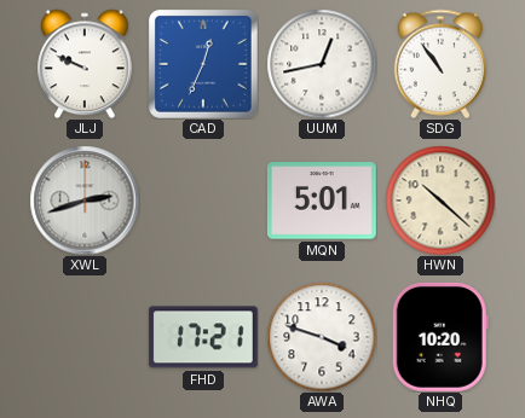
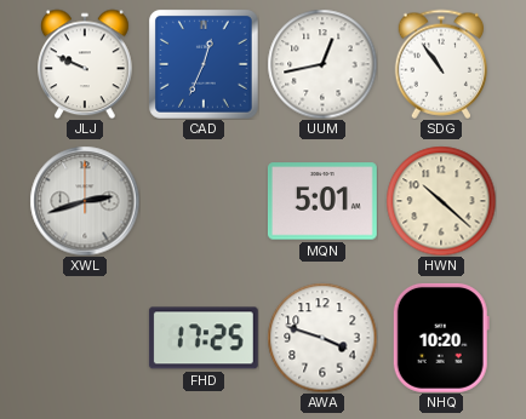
FHD: 17:21 -> 17:25
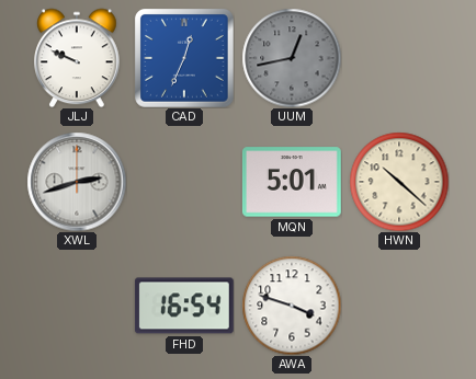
UUM dial: white -> grey
SDG: 10:54 -> none
FHD: 17:25 -> 16:54
NHQ: 10:20 -> none
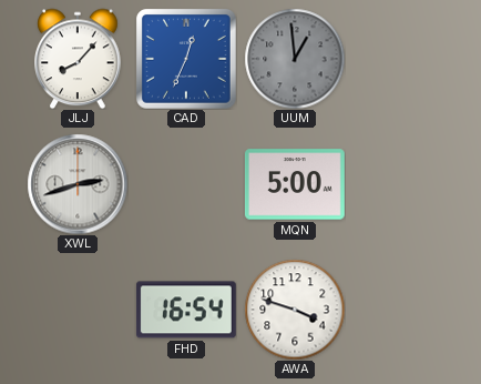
JLJ: 9:49 -> 8:07
UUM: 12:43 -> 12:59
MQN: 5:01 -> 5:00
HWN: 10:22 -> none
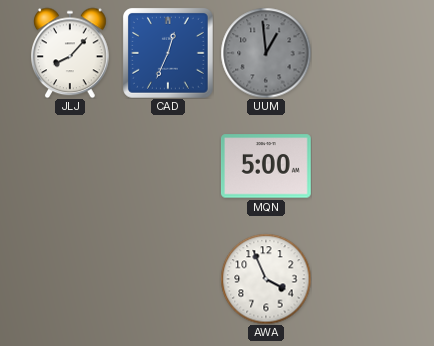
XWL: 2:42 -> none
FHD: 16:54 -> none
AWA: 3:48 -> 3:56
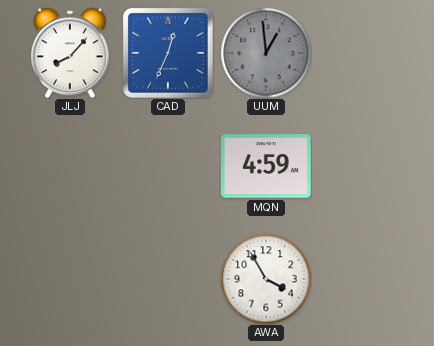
MQN: 5:00 -> 4:59
AWA: 3:56 -> 3:55
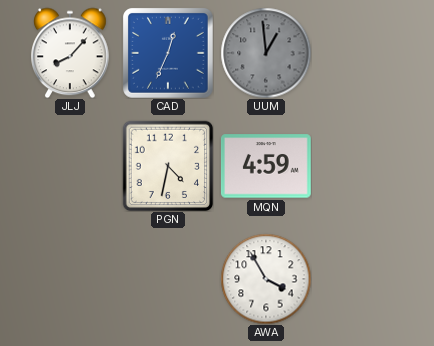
PGN: none -> 4:32
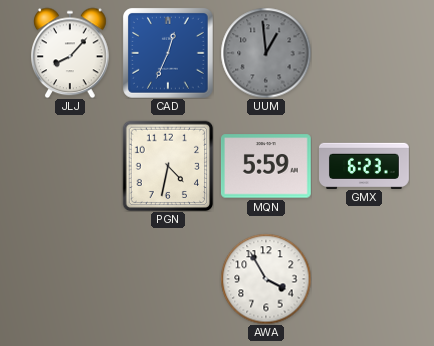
MQN: 4:59 -> 5:59
GMX: none -> 6:23
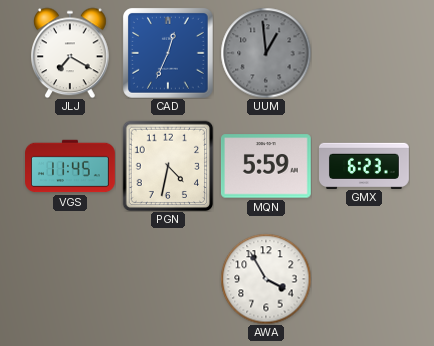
JLJ: 8:07 -> 7:20
VGS: none -> 11:45
